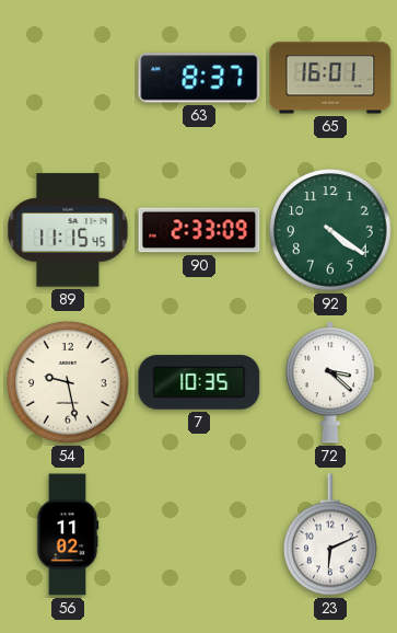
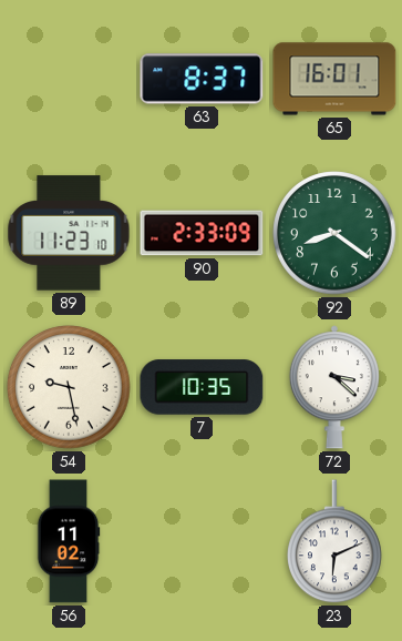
89: 11:15 -> 11:23
92: 4:21 -> 8:21
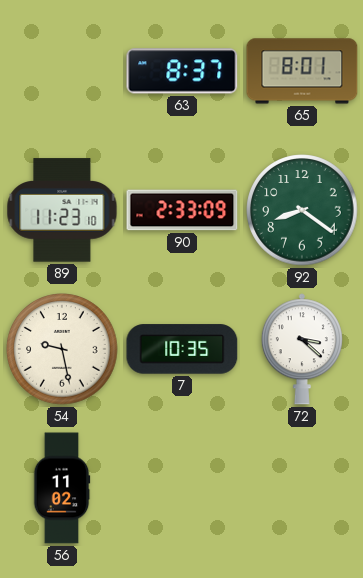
65: 16:01 -> 8:01
23: 6:11 -> none
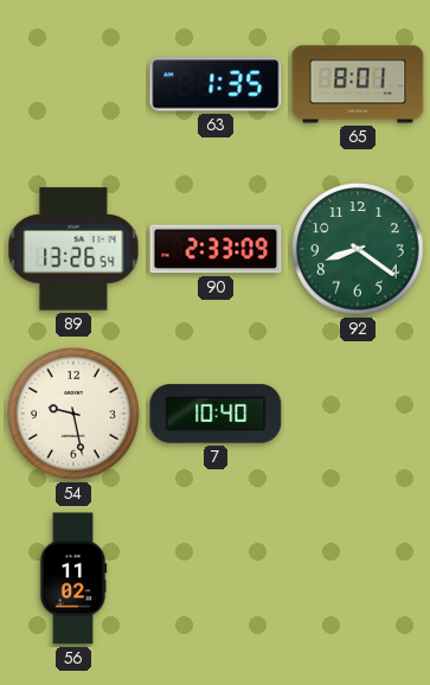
63: 8:37 -> 1:35
89: 11:23 -> 13:26
7: 10:35 -> 10:40
72: 3:22 -> none
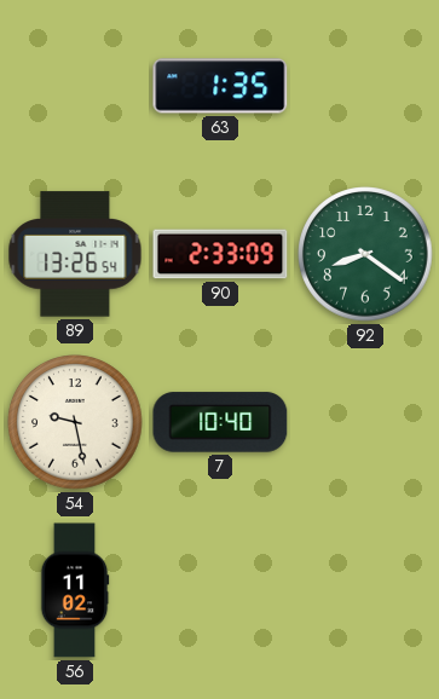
65: 8:01 -> none
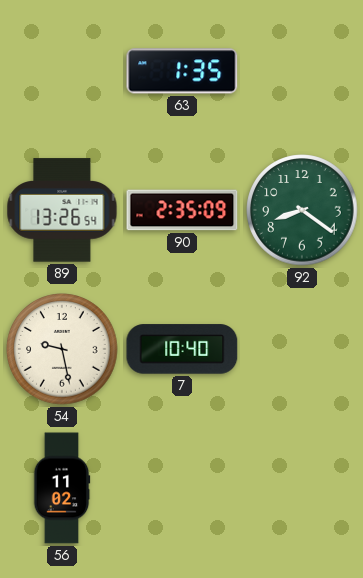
90: 2:33 -> 2:35
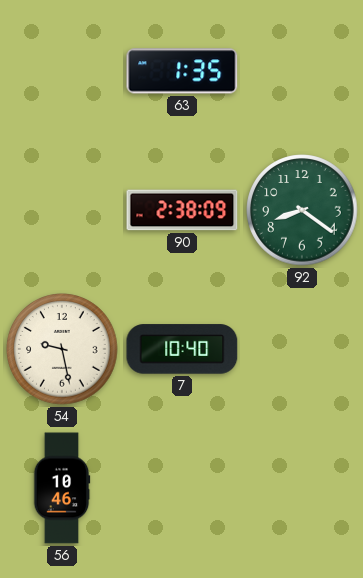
89: 13:26 -> none
90: 2:35 -> 2:38
56: 11:02 -> 10:46
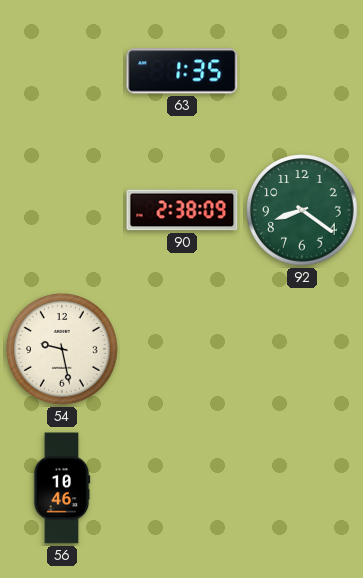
7: 10:40 -> none
